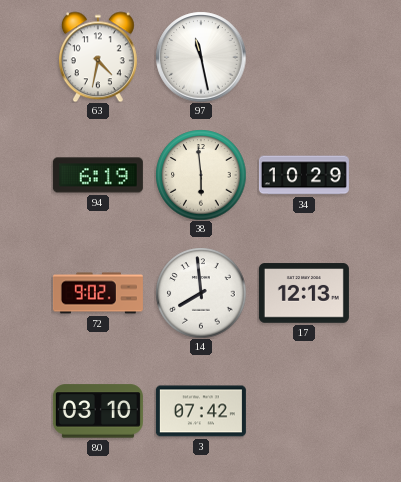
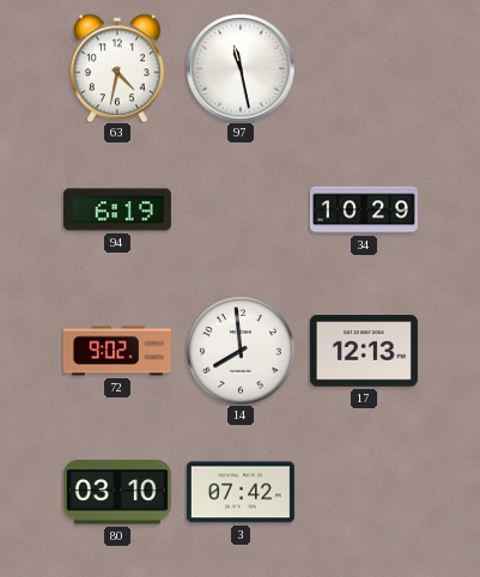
38: 5:59 -> none
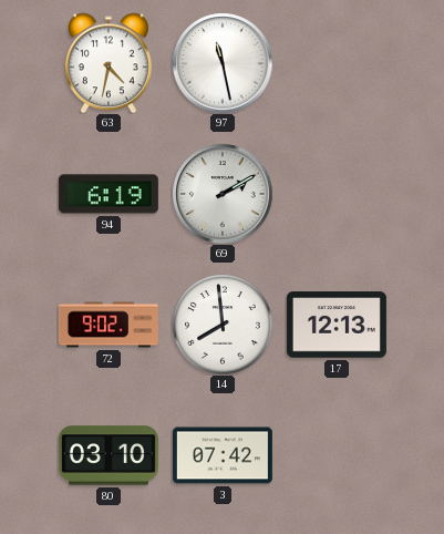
69: none -> 2:10
34: 10:29 -> none
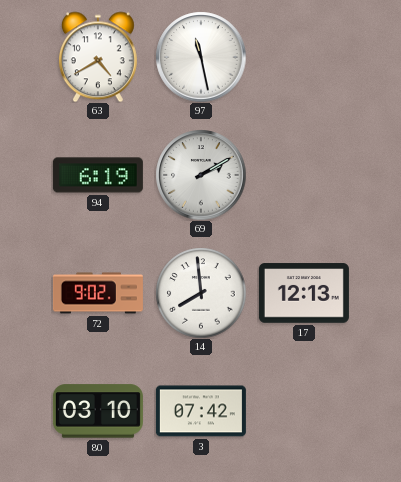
63: 4:32 -> 4:40
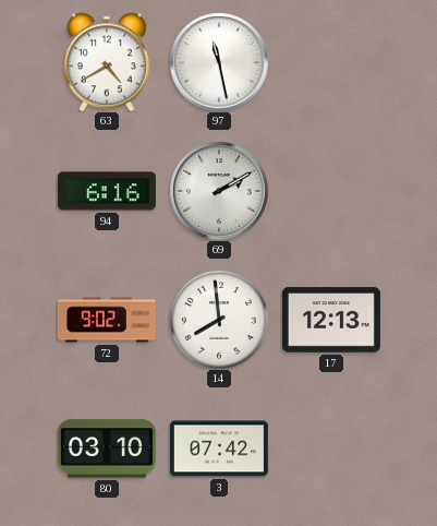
94: 6:19 -> 6:16
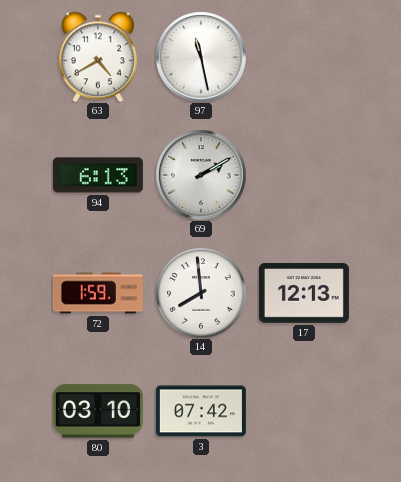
94: 6:16 -> 6:13
72: 9:02 -> 1:59
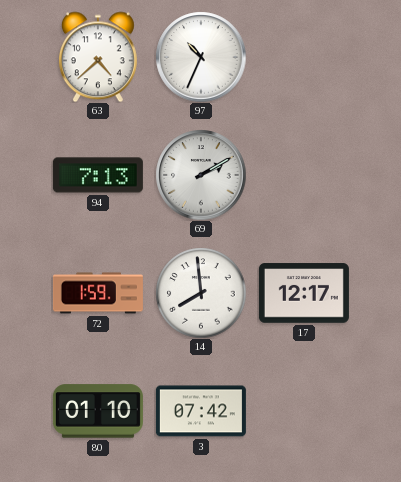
63: 4:40 -> 4:38
97: 11:28 -> 10:34
94: 6:13 -> 7:13
17: 12:13 -> 12:17
80: 03:10 -> 01:10
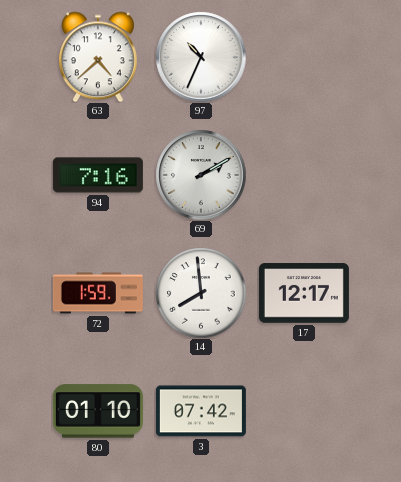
94: 7:13 -> 7:16
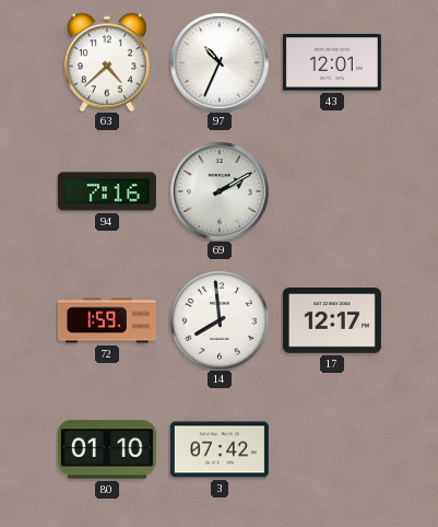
43: none -> 12:01
